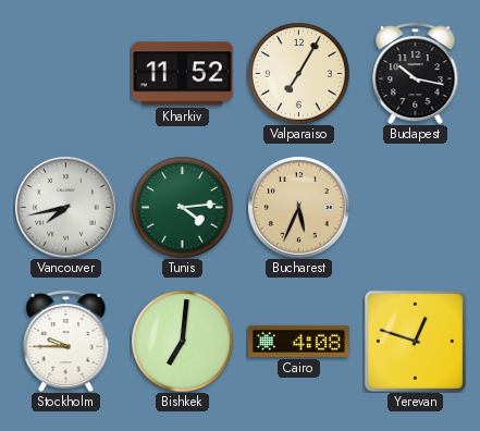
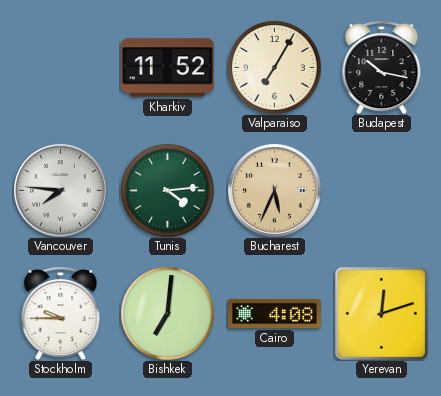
Vancouver: 7:43 -> 7:46
Yerevan: 12:48 -> 12:12
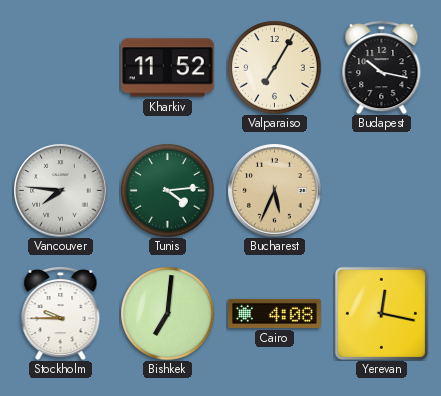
Yerevan: 12:12 -> 12:17
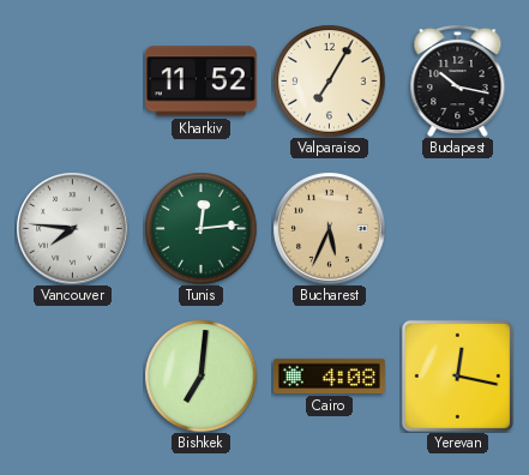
Tunis: 4:14 -> 12:14
Stockholm: 9:45 -> none
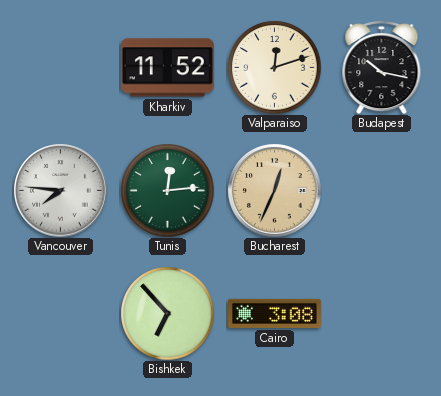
Valparaiso: 7:05 -> 12:12
Bucharest: 5:34 -> 12:34
Bishkek: 7:01 -> 6:53
Cairo: 4:08 -> 3:08
Yerevan: 12:17 -> none
